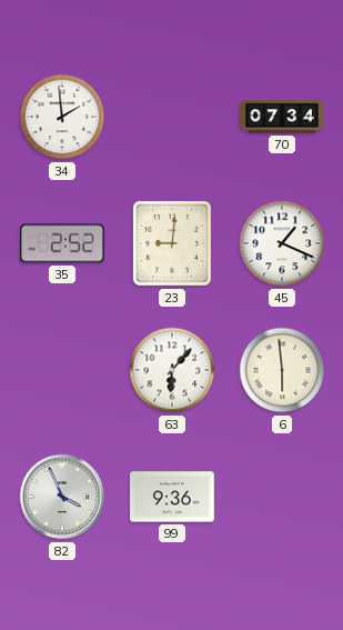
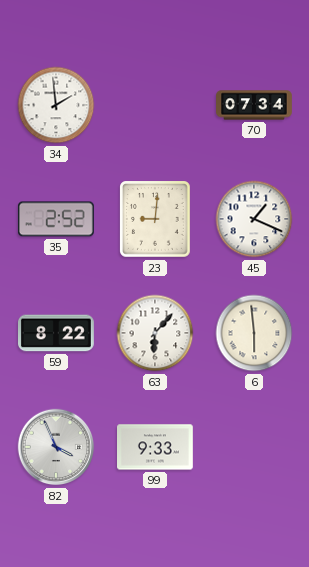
59: none -> 8:22
99: 9:36 -> 9:33
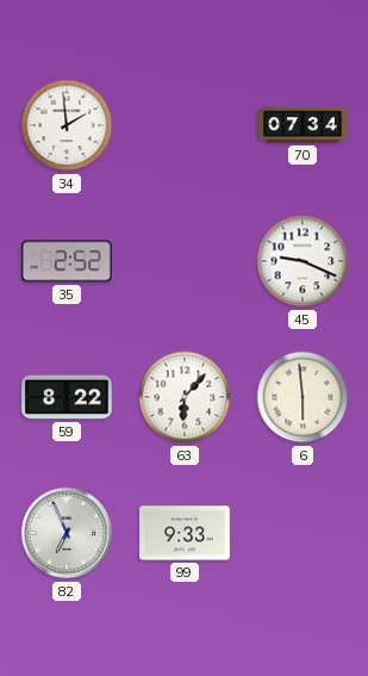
23: 9:01 -> none
45: 1:19 -> 9:19
82: 3:56 -> 6:56
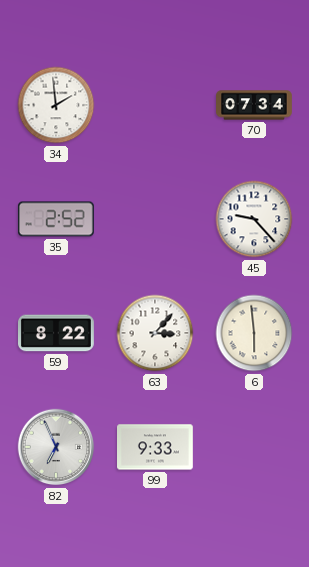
45: 9:19 -> 9:23
63: 6:07 -> 3:07
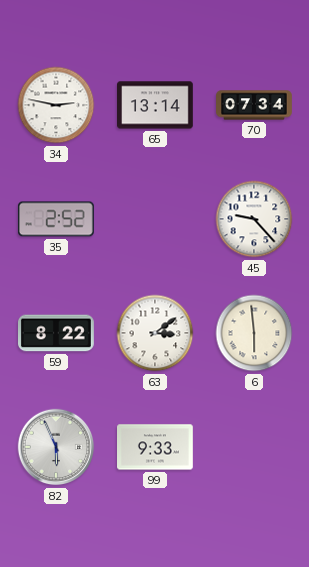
34: 1:59 -> 2:47
65: none -> 13:14
63: 3:07 -> 3:09
82: 6:56 -> 5:56
